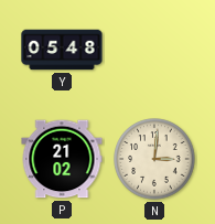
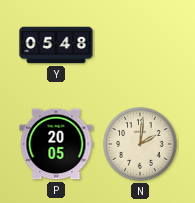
P: 21:02 -> 20:05
N: 3:01 -> 2:01
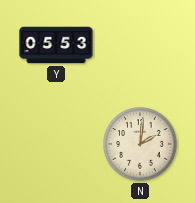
Y: 05:48 -> 05:53
P: 20:05 -> none
